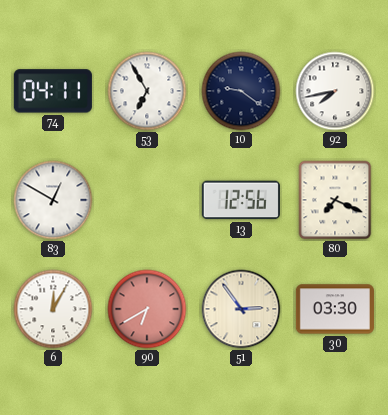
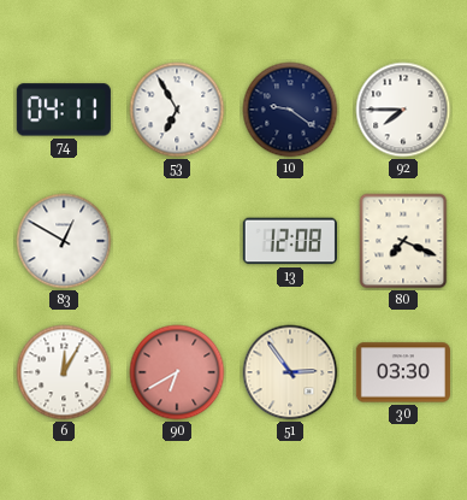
92: 7:43 -> 7:45
13: 12:56 -> 12:08
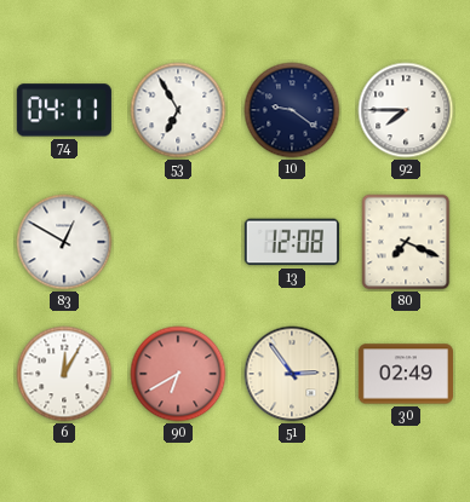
30: 03:30 -> 02:49
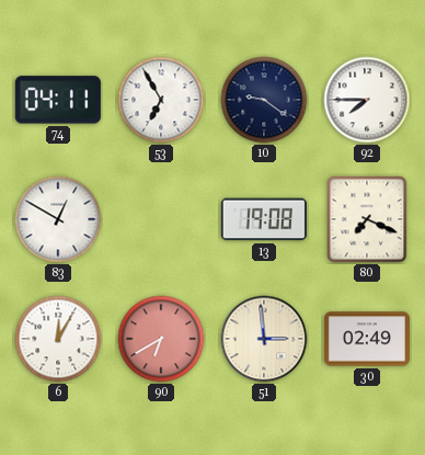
13: 12:08 -> 19:08
51: 2:54 -> 2:59
